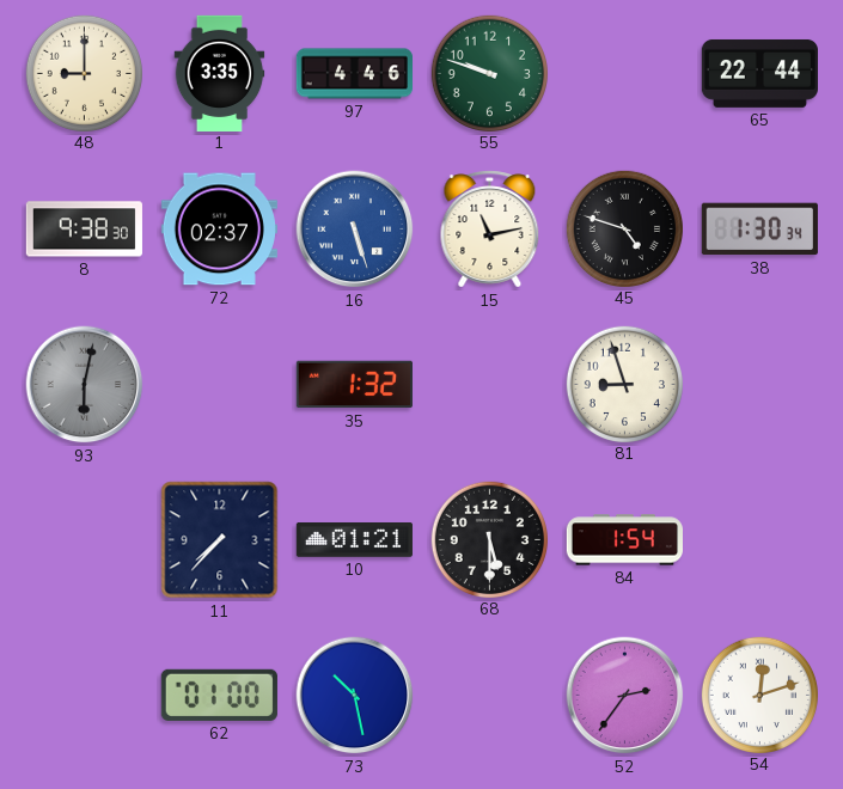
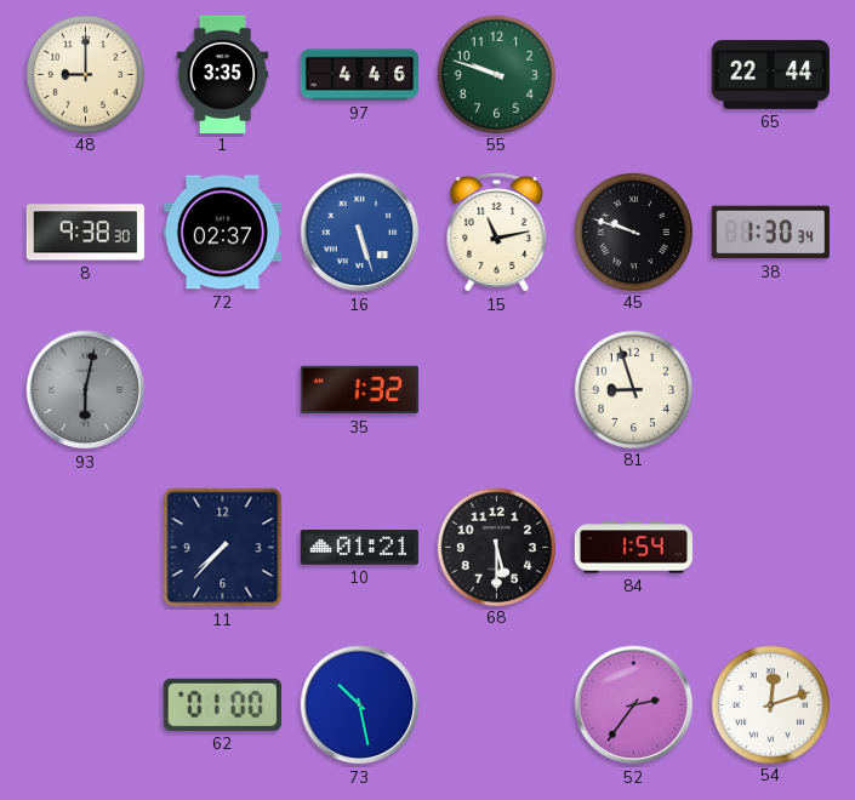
45: 4:48 -> 9:48
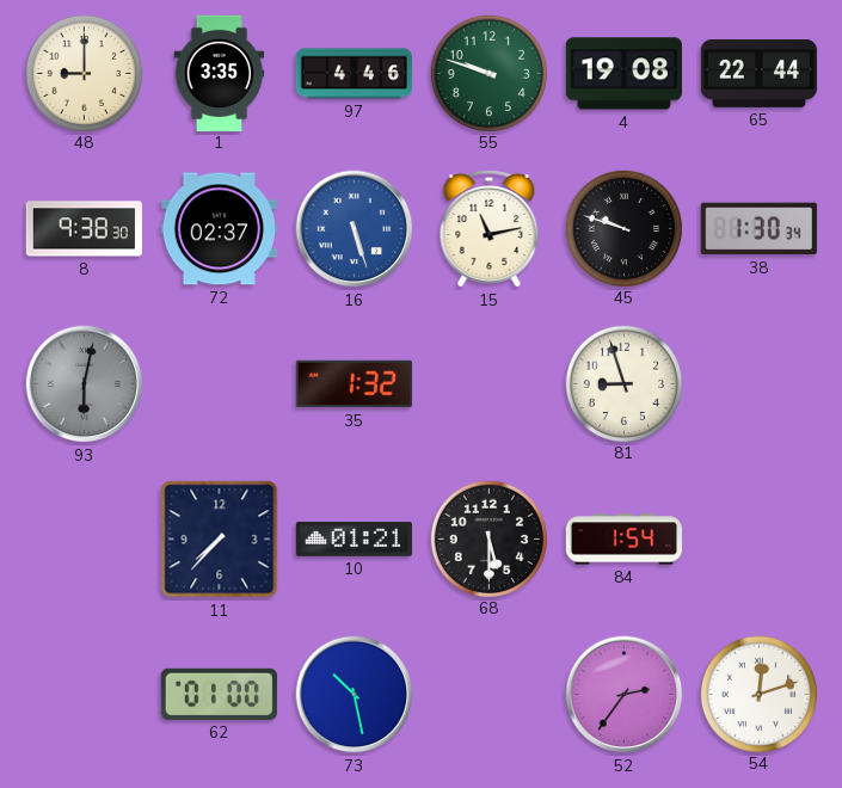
4: none -> 19:08
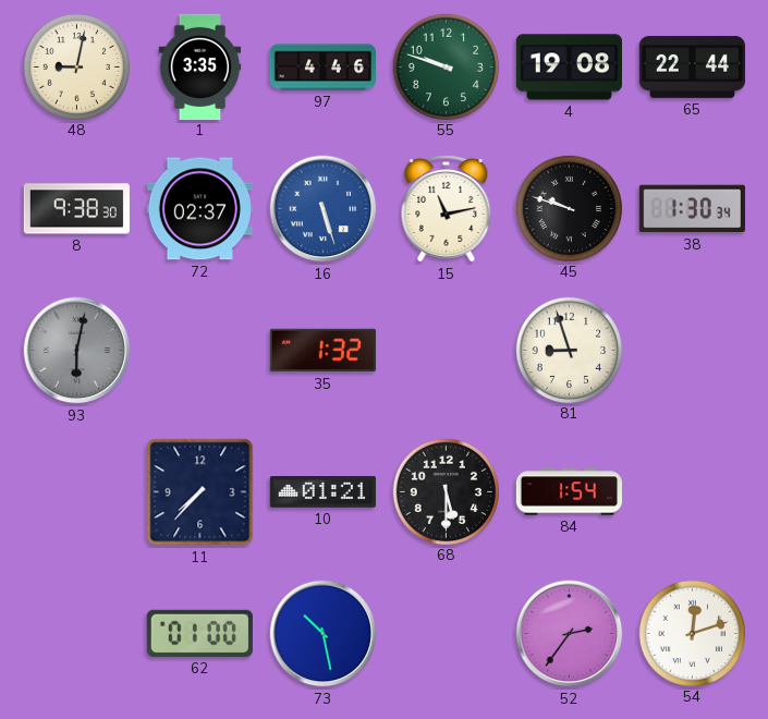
48: 9:00 -> 9:02
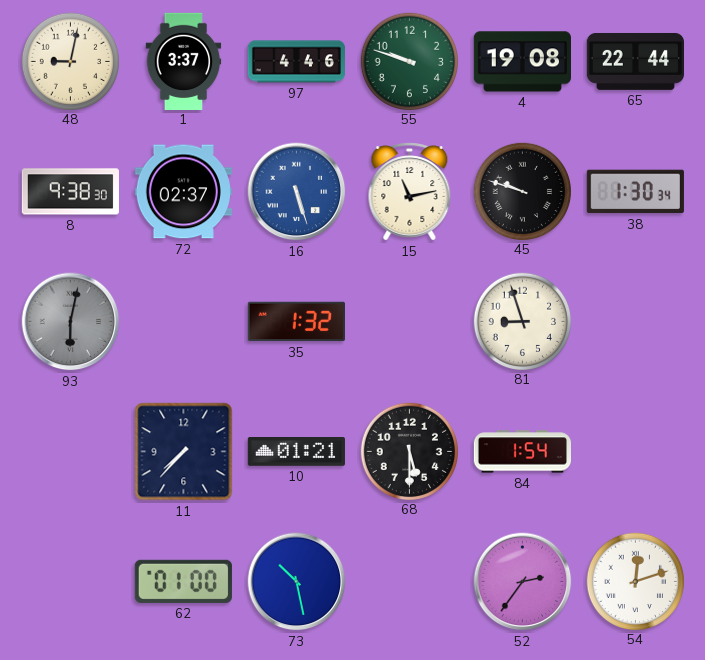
1: 3:35 -> 3:37
